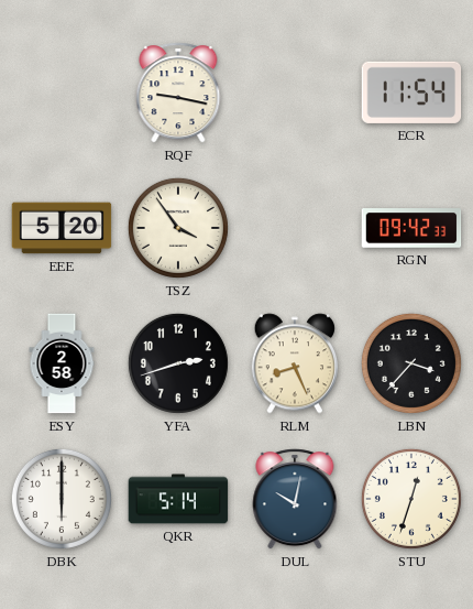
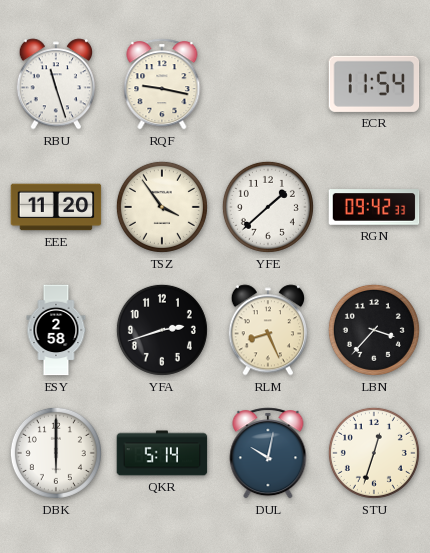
RBU: none -> 11:27
EEE: 5:20 -> 11:20
YFE: none -> 1:38
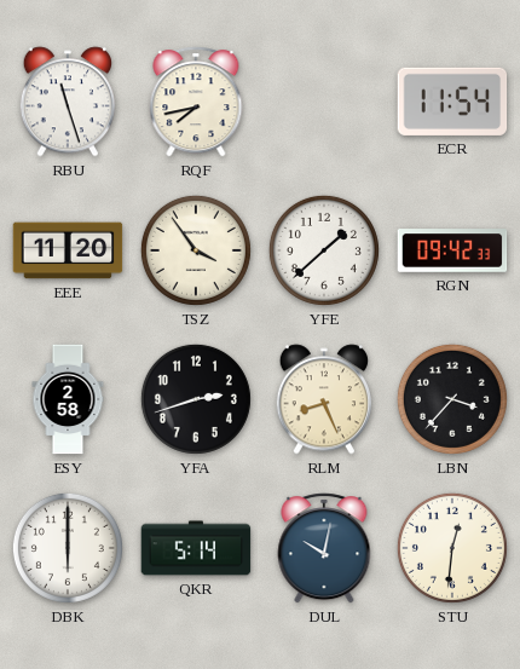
RQF: 9:17 -> 7:43
STU: 12:33 -> 12:31
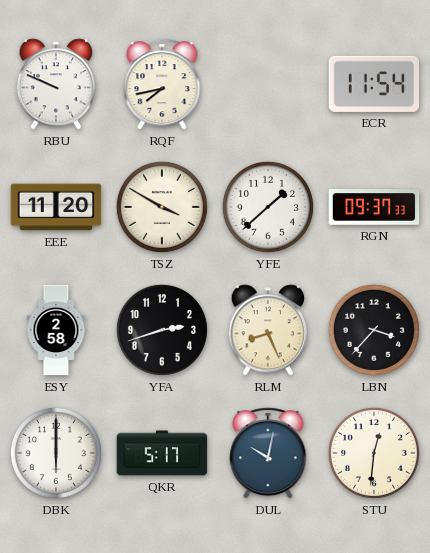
RBU: 11:27 -> 9:49
TSZ: 3:54 -> 3:50
RGN: 09:42 -> 09:37
QKR: 5:14 -> 5:17
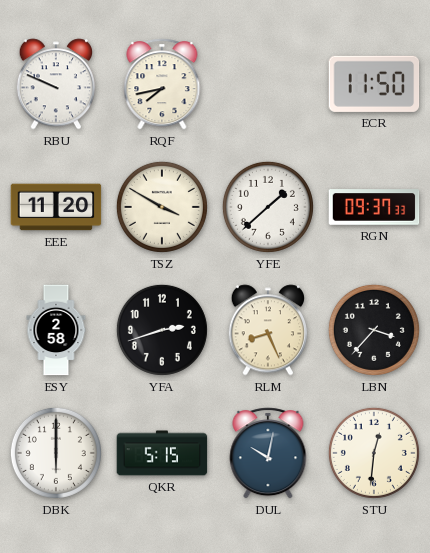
ECR: 11:54 -> 11:50
QKR: 5:17 -> 5:15
